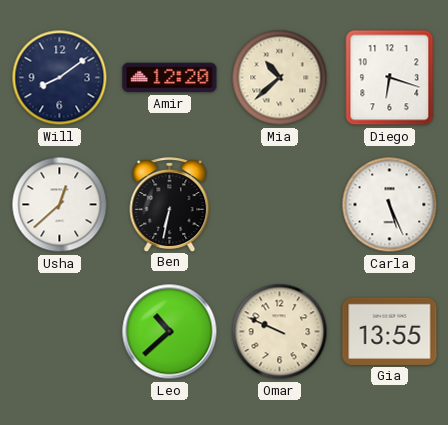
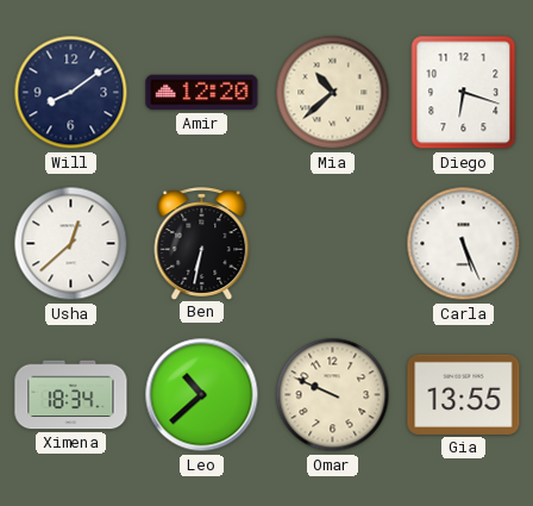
Ximena: none -> 18:34
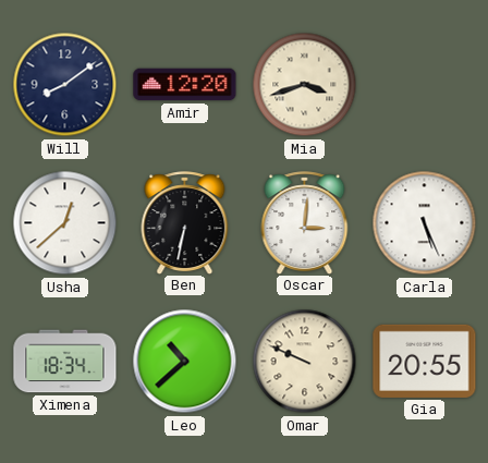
Mia: 10:38 -> 3:42
Diego: 6:18 -> none
Oscar: none -> 3:01
Gia: 13:55 -> 20:55
